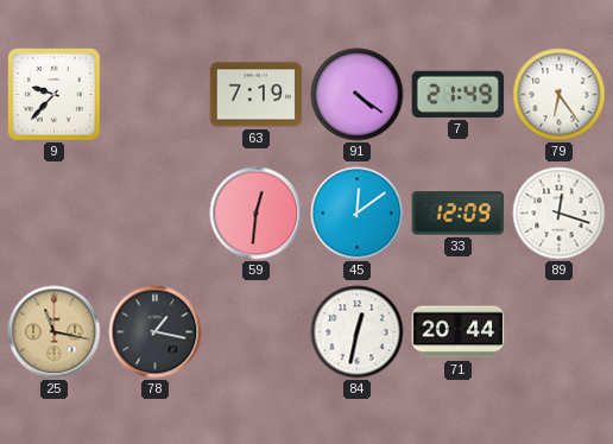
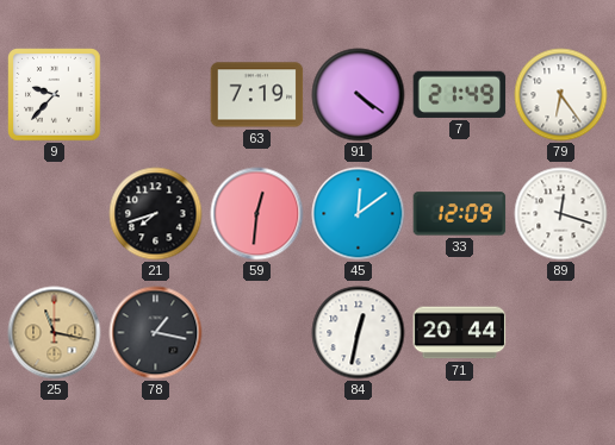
21: none -> 7:42
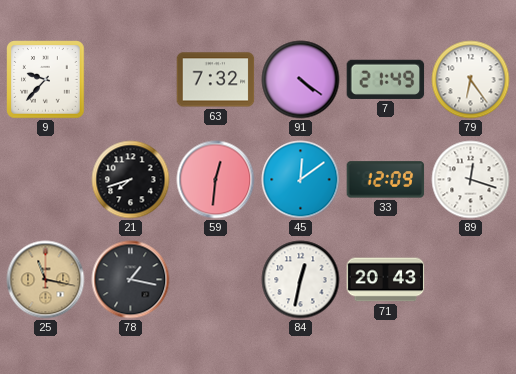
63: 7:19 -> 7:32
71: 20:44 -> 20:43
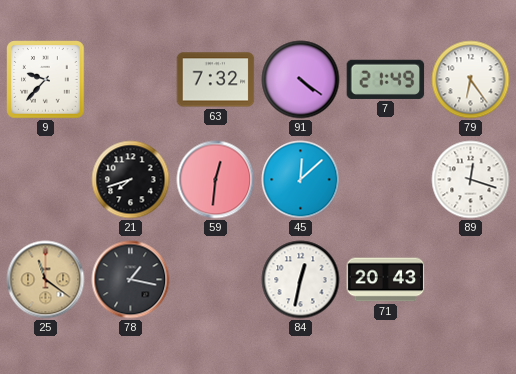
45: 12:09 -> 12:08
33: 12:09 -> none
25: 11:17 -> 11:21
